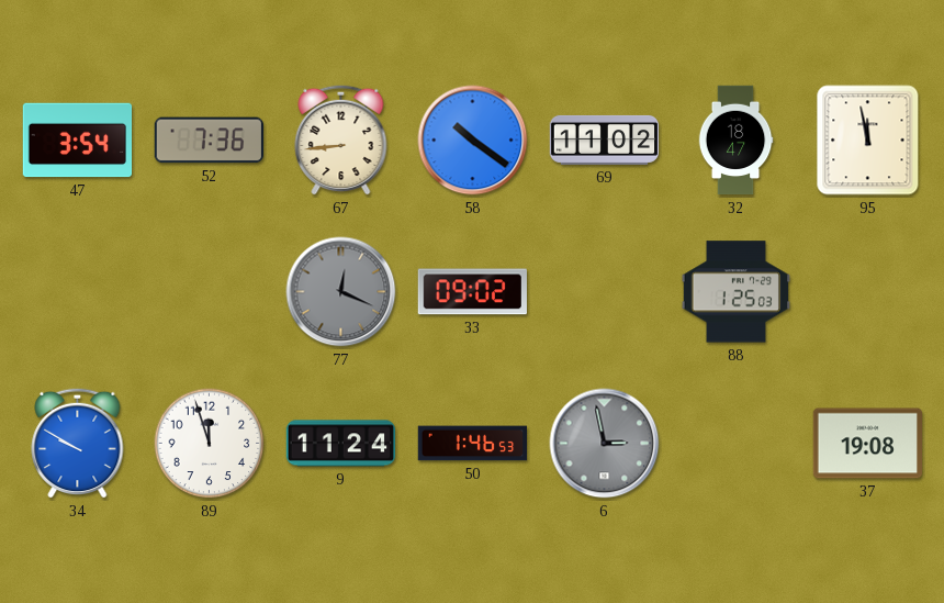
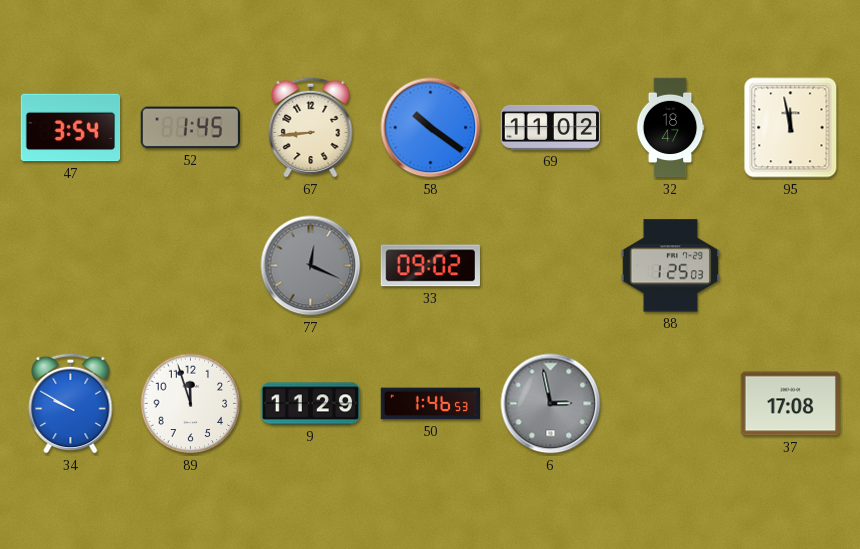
52: 7:36 -> 1:45
9: 11:24 -> 11:29
37: 19:08 -> 17:08
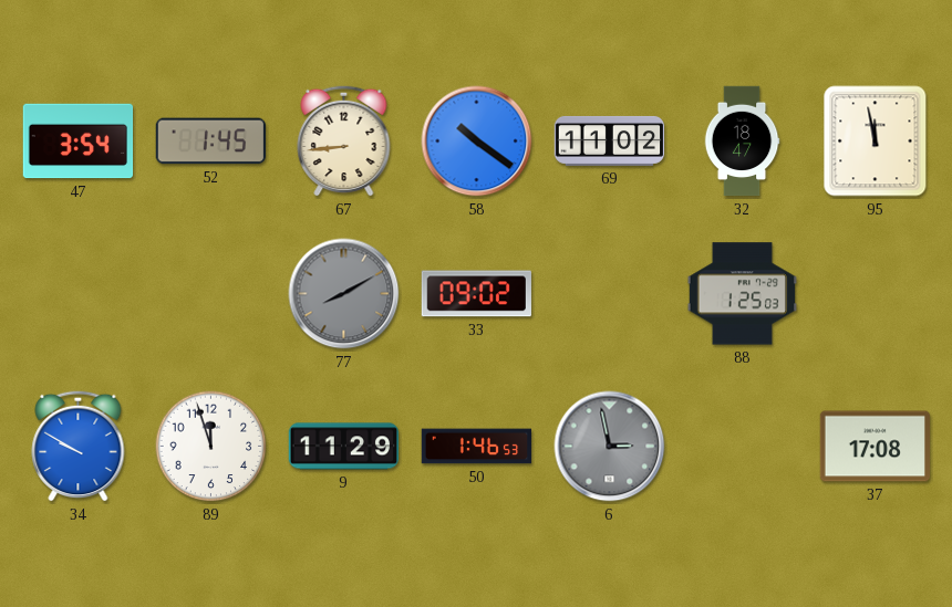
77: 12:19 -> 8:10
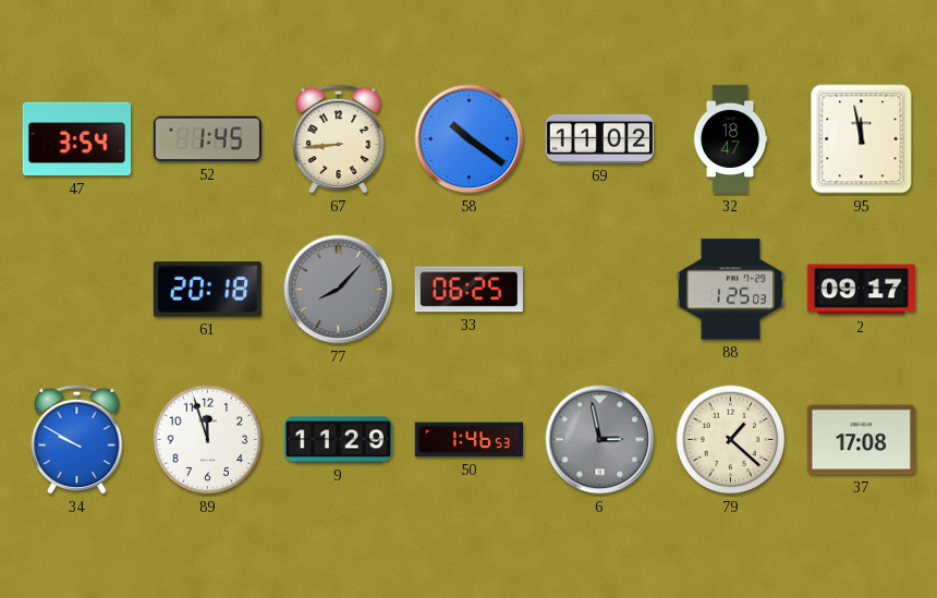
61: none -> 20:18
77: 8:10 -> 8:07
33: 09:02 -> 06:25
2: none -> 09:17
79: none -> 1:22
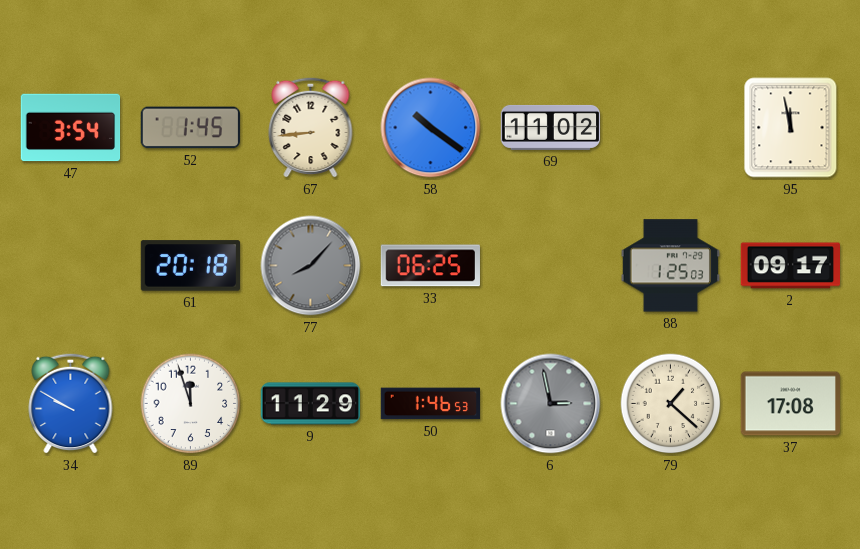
32: 18:47 -> none
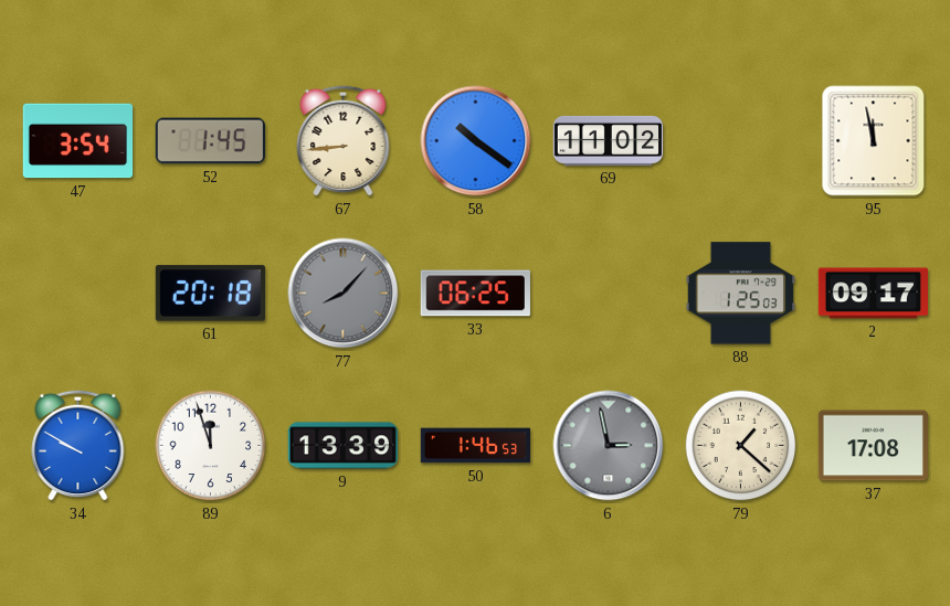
9: 11:29 -> 13:39
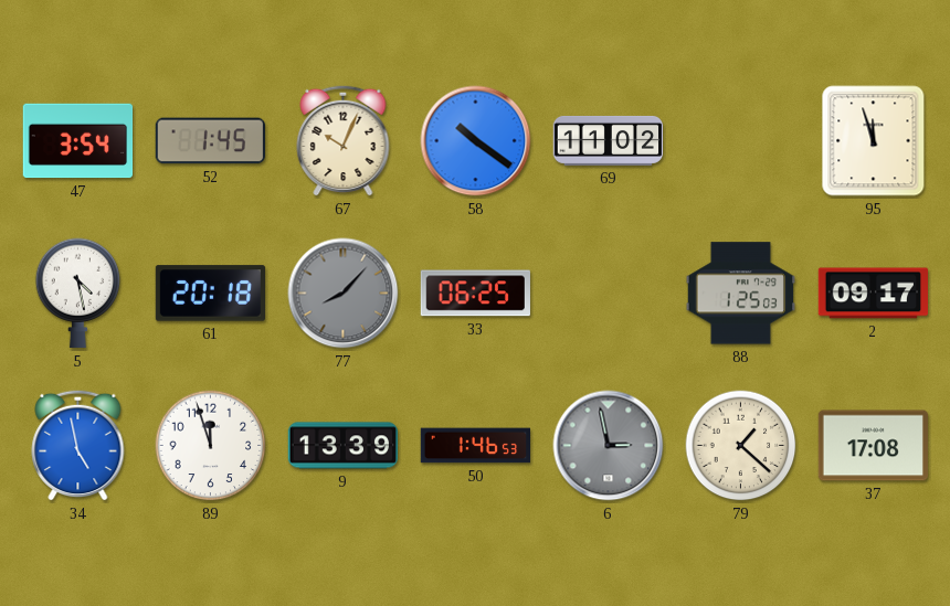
67: 8:44 -> 10:04
95: 11:58 -> 11:57
5: none -> 4:28
34: 9:50 -> 4:58
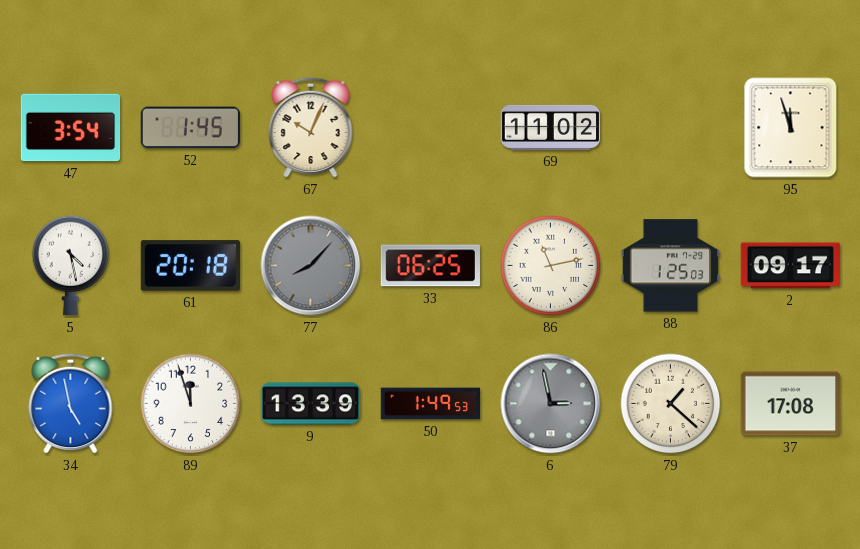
58: 10:21 -> none
86: none -> 11:13
50: 1:46 -> 1:49
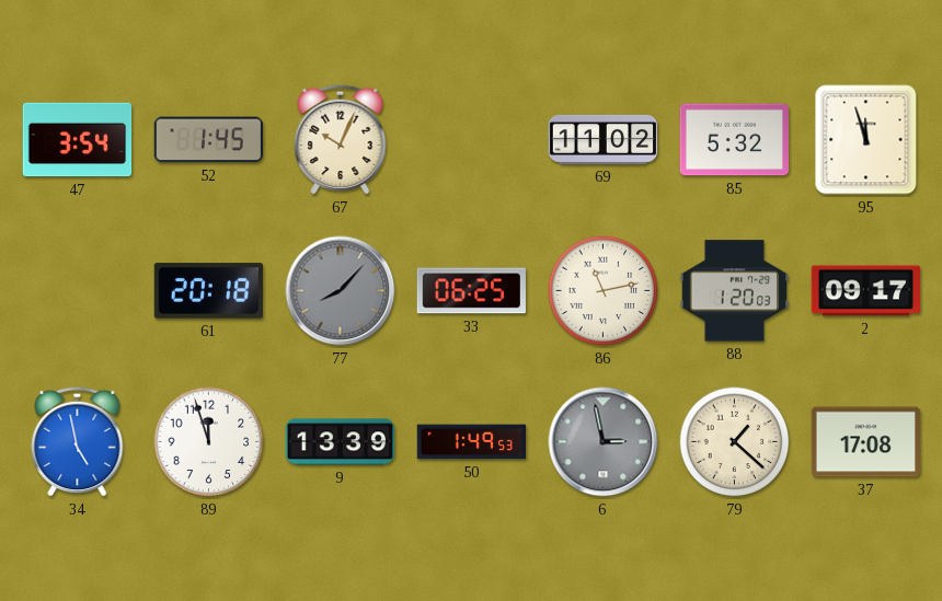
85: none -> 5:32
5: 4:28 -> none
88: 1:25 -> 1:20
